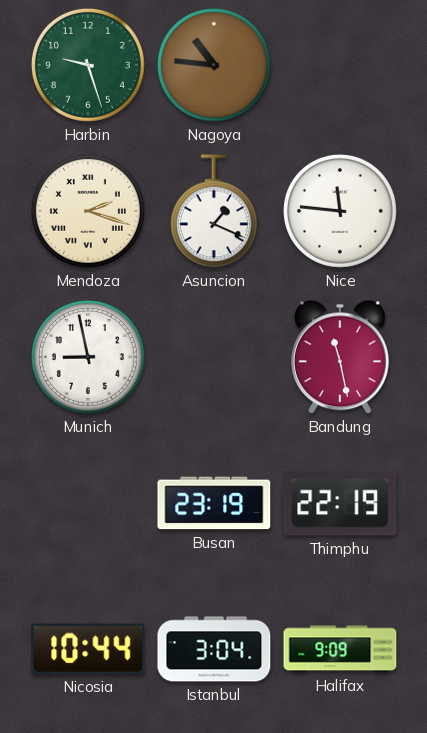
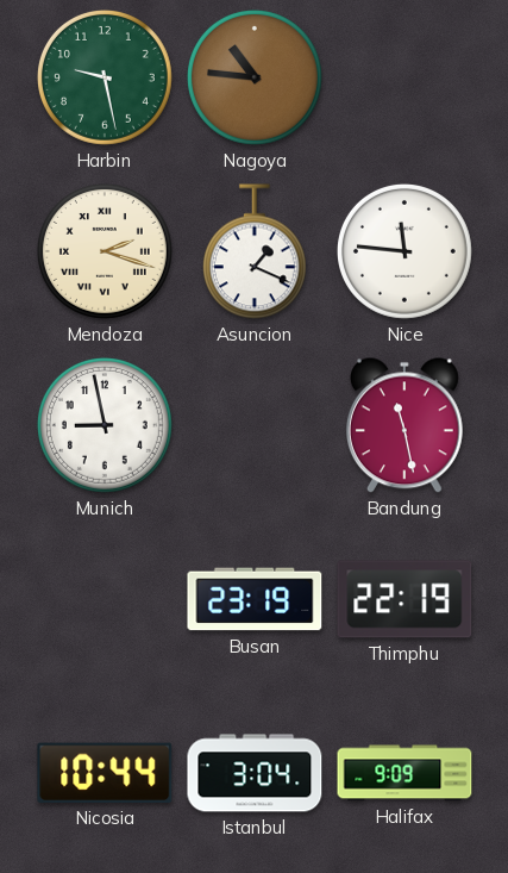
Harbin: 9:27 -> 9:28
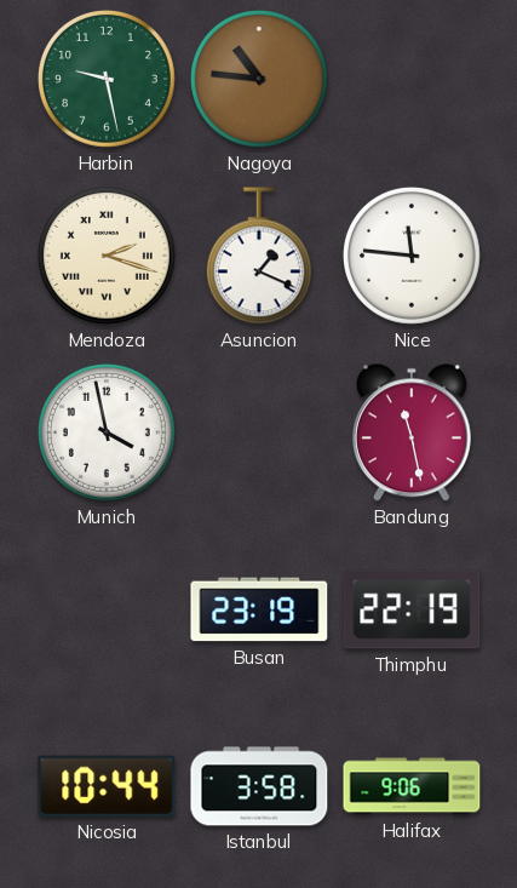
Munich: 8:58 -> 3:58
Istanbul: 3:04 -> 3:58
Halifax: 9:09 -> 9:06
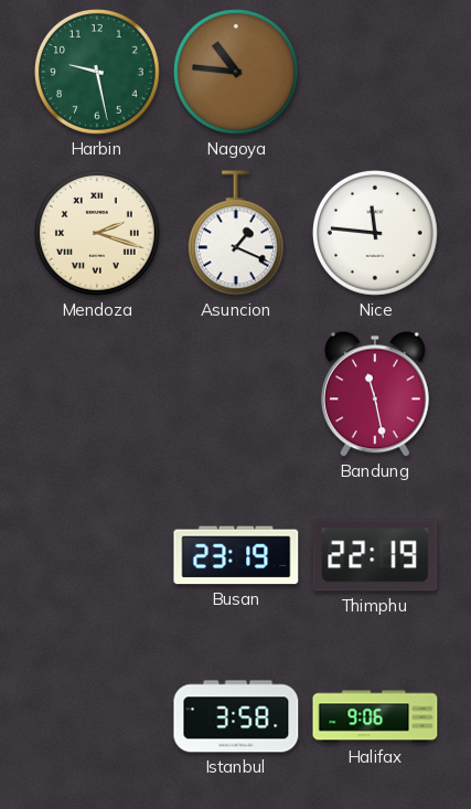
Munich: 3:58 -> none
Nicosia: 10:44 -> none
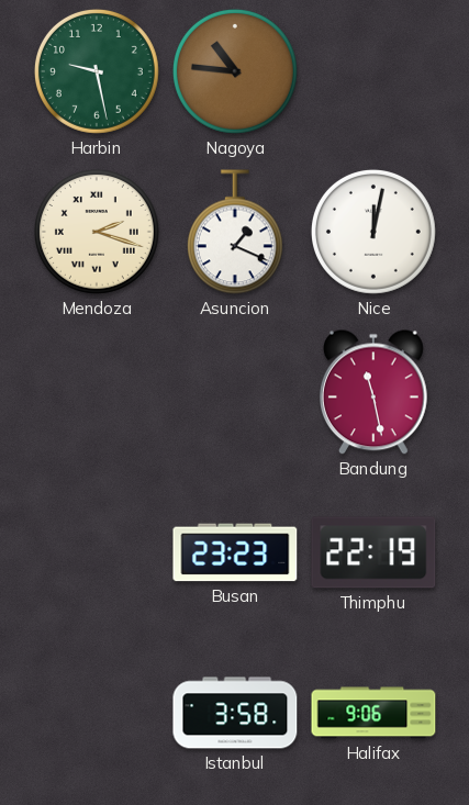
Nice: 11:46 -> 12:02
Busan: 23:19 -> 23:23
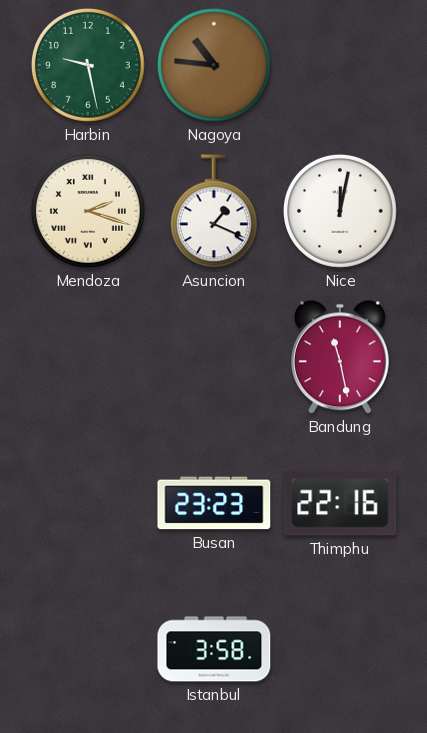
Thimphu: 22:19 -> 22:16
Halifax: 9:06 -> none
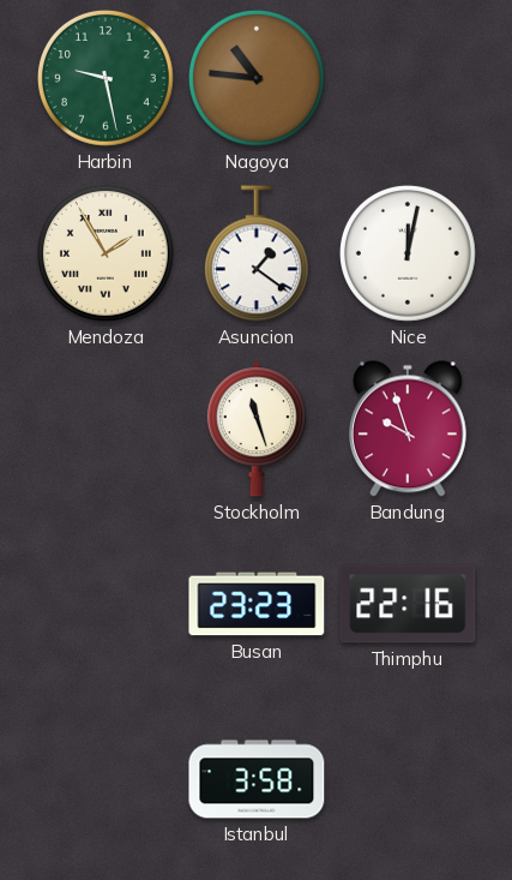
Mendoza: 2:18 -> 1:55
Asuncion: 1:19 -> 1:21
Stockholm: none -> 11:27
Bandung: 11:28 -> 9:57
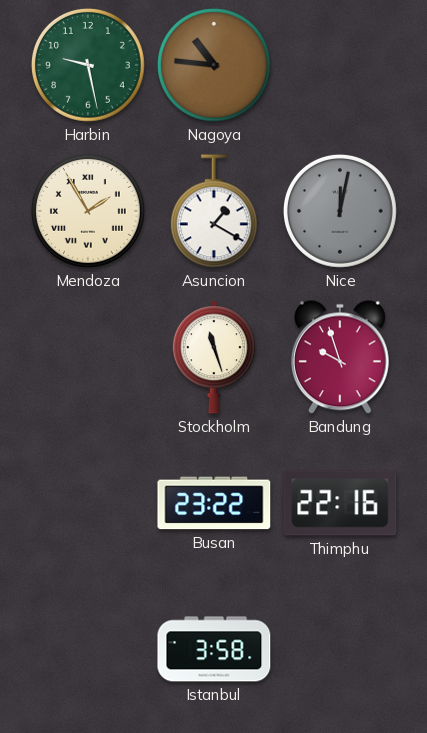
Asuncion: 1:21 -> 1:20
Nice dial: white -> grey
Busan: 23:23 -> 23:22
